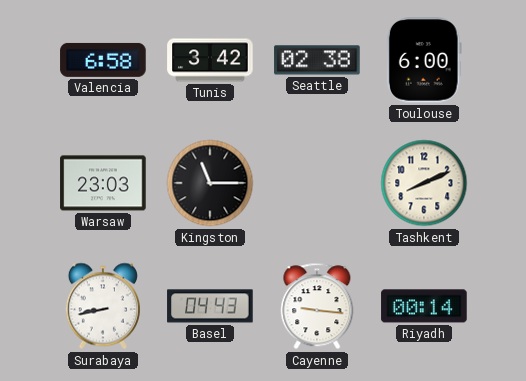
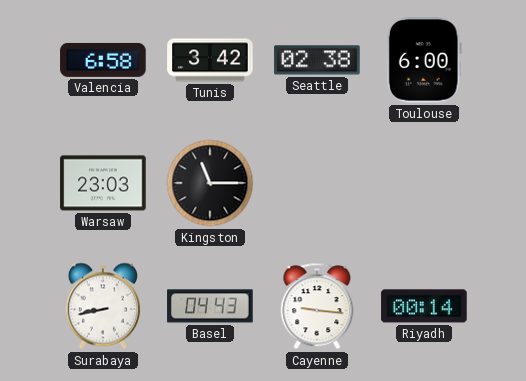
Tashkent: 8:11 -> none
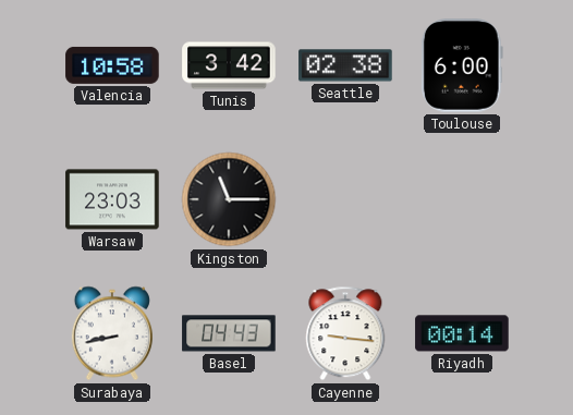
Valencia: 6:58 -> 10:58
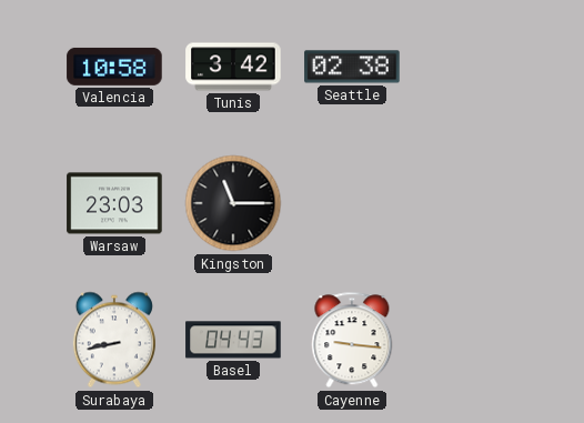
Toulouse: 6:00 -> none
Riyadh: 00:14 -> none
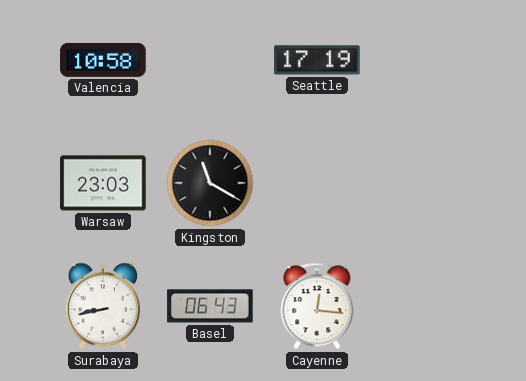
Tunis: 3:42 -> none
Seattle: 02:38 -> 17:19
Kingston: 11:15 -> 11:20
Basel: 04:43 -> 06:43
Cayenne: 9:16 -> 12:16
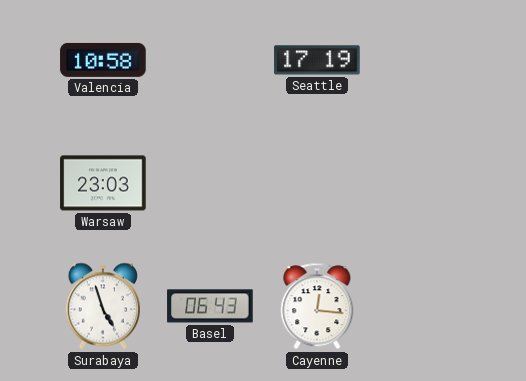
Kingston: 11:20 -> none
Surabaya: 8:43 -> 4:57
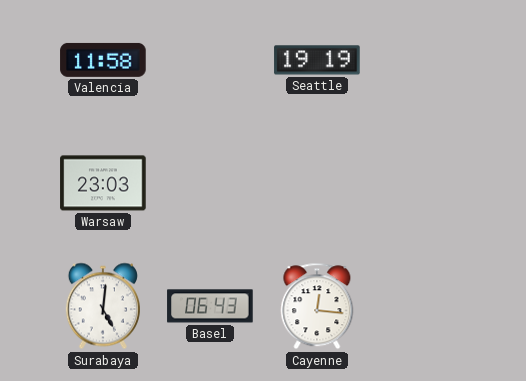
Valencia: 10:58 -> 11:58
Seattle: 17:19 -> 19:19
Surabaya: 4:57 -> 5:01
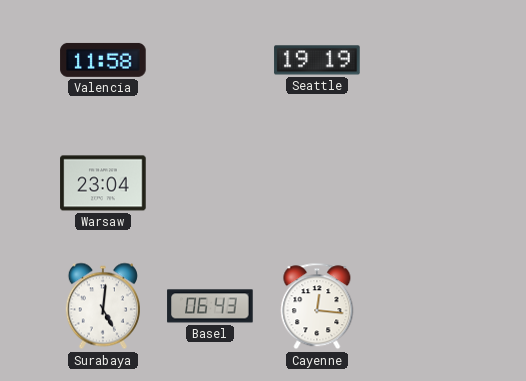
Warsaw: 23:03 -> 23:04
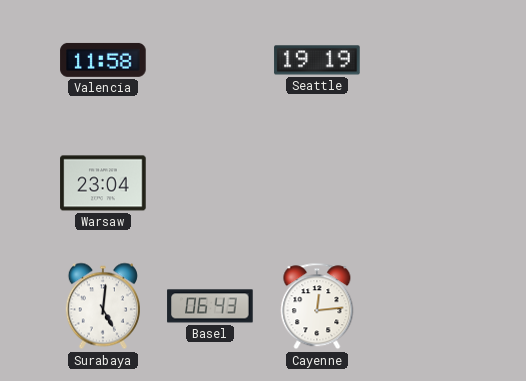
Cayenne: 12:16 -> 12:14
